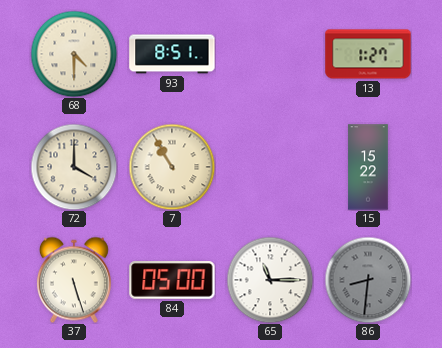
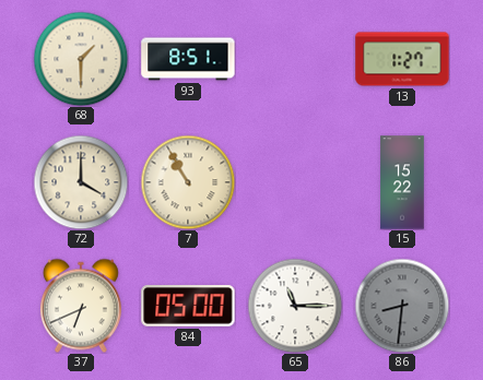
68: 4:30 -> 1:30
37: 5:27 -> 6:41
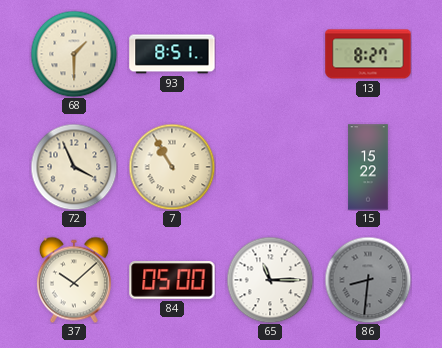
13: 1:27 -> 8:27
72: 4:00 -> 3:56
37: 6:41 -> 10:08
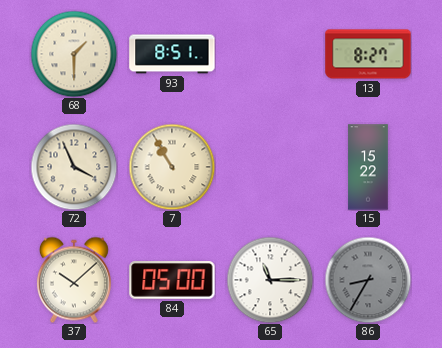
86: 8:31 -> 8:35
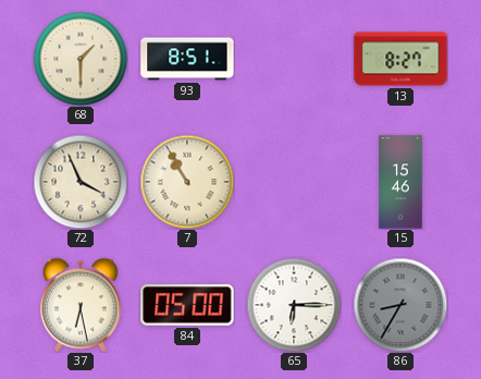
15: 15:22 -> 15:46
37: 10:08 -> 6:28
65: 11:15 -> 6:15
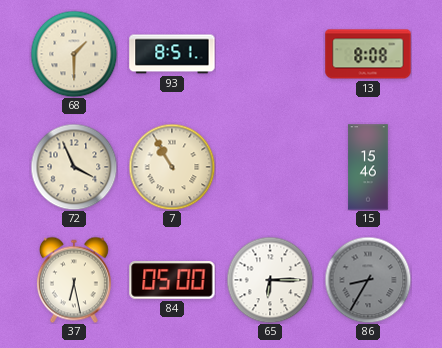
13: 8:27 -> 8:08
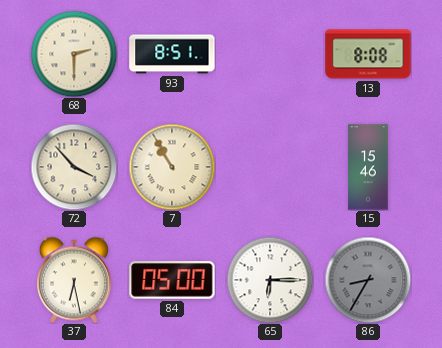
68: 1:30 -> 2:30
72: 3:56 -> 3:53
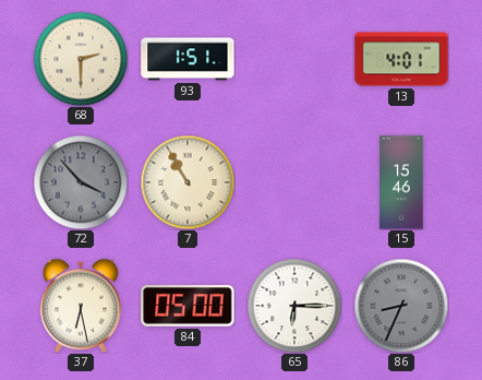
93: 8:51 -> 1:51
13: 8:08 -> 4:01
72 dial: cream -> grey
86: 8:35 -> 8:34
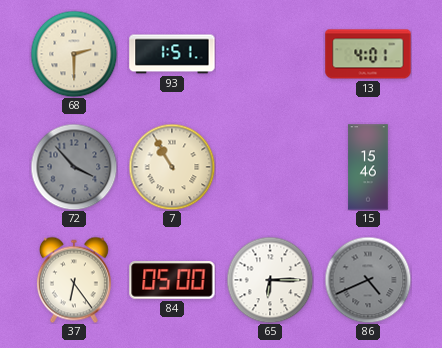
37: 6:28 -> 6:24
86: 8:34 -> 4:41
